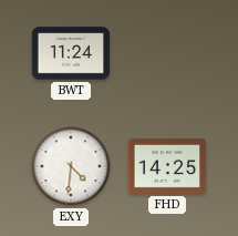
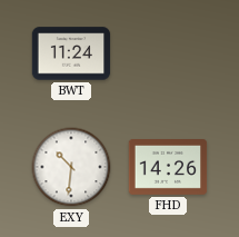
EXY: 4:31 -> 10:31
FHD: 14:25 -> 14:26
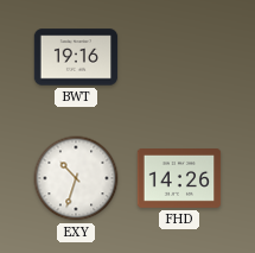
BWT: 11:24 -> 19:16
EXY: 10:31 -> 10:33
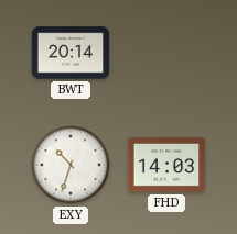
BWT: 19:16 -> 20:14
FHD: 14:26 -> 14:03
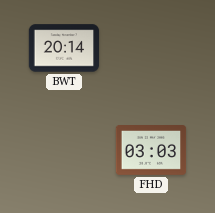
EXY: 10:33 -> none
FHD: 14:03 -> 03:03
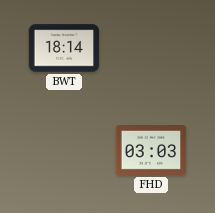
BWT: 20:14 -> 18:14
